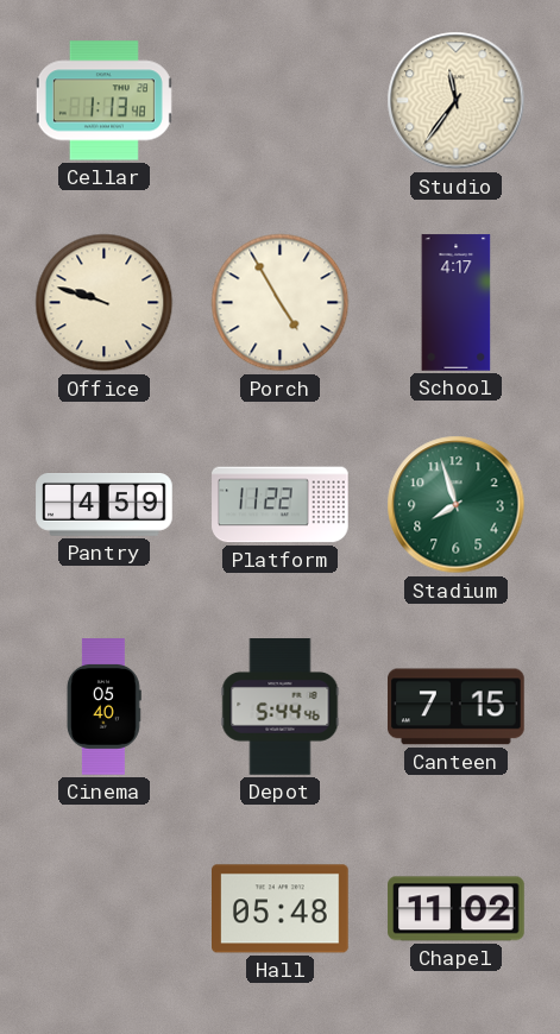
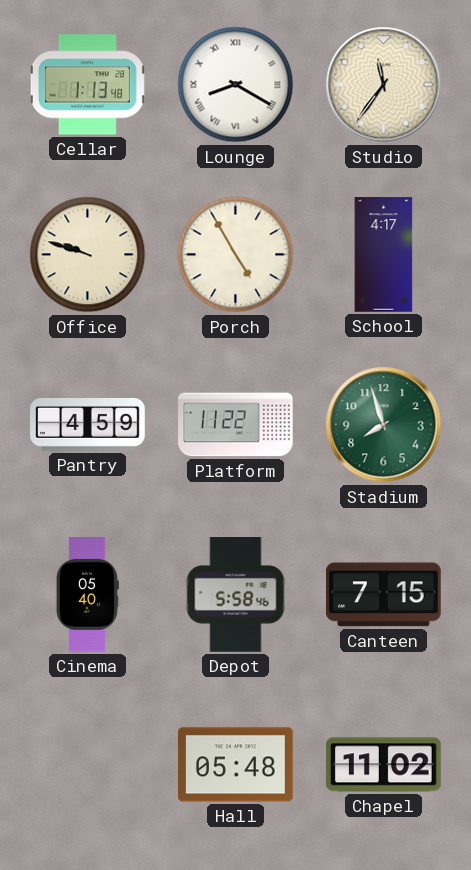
Lounge: none -> 8:20
Depot: 5:44 -> 5:58
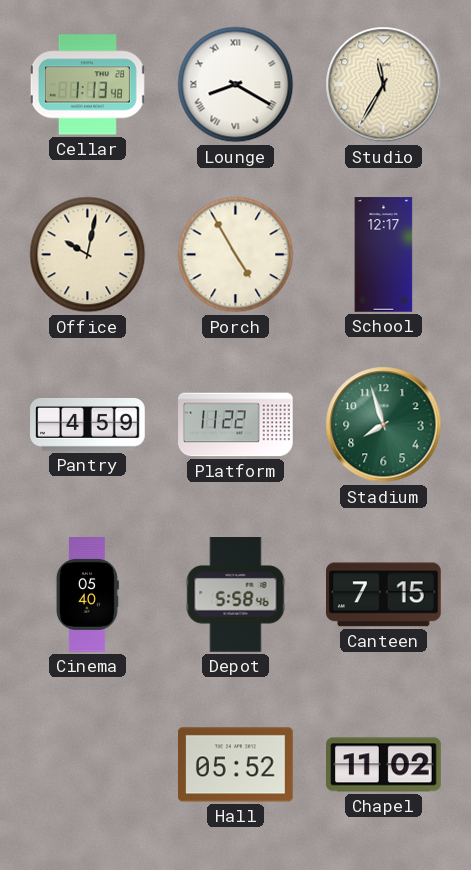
Studio: 11:36 -> 11:35
Office: 9:48 -> 10:02
School: 4:17 -> 12:17
Hall: 05:48 -> 05:52
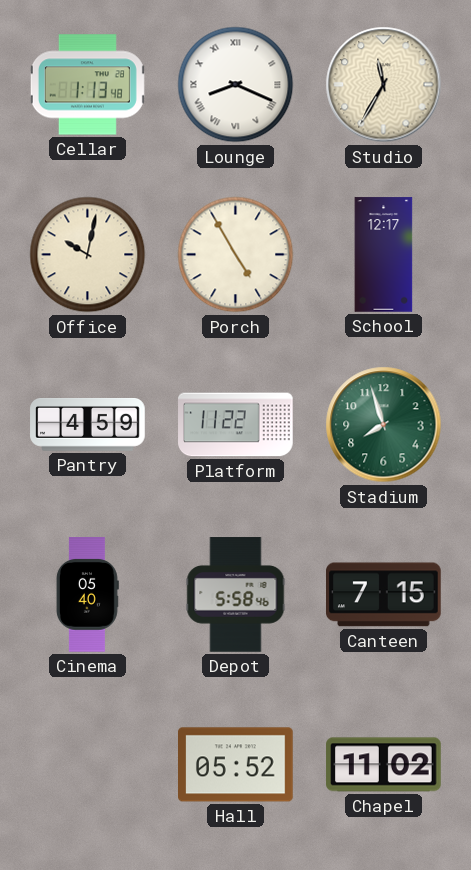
Lounge: 8:20 -> 8:19
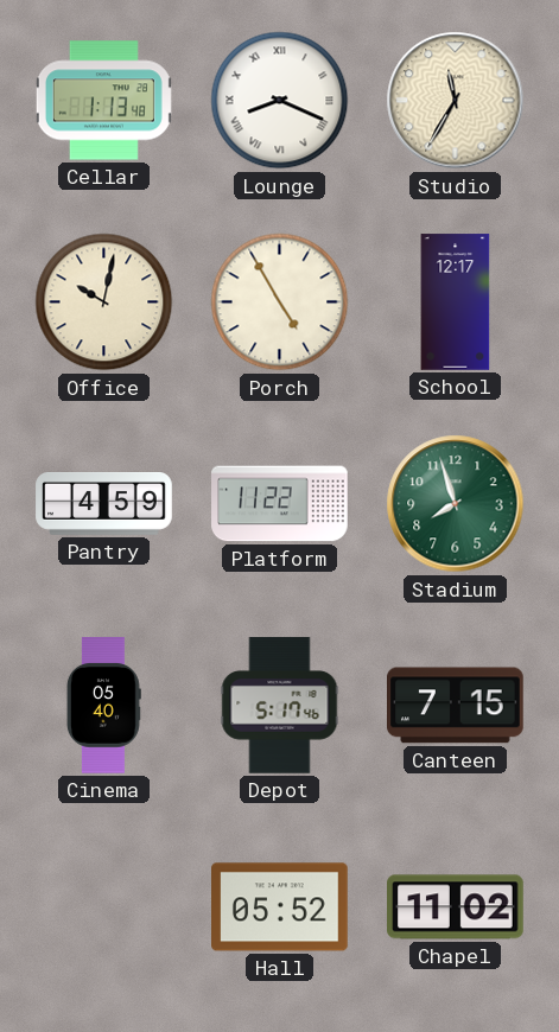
Depot: 5:58 -> 5:17
